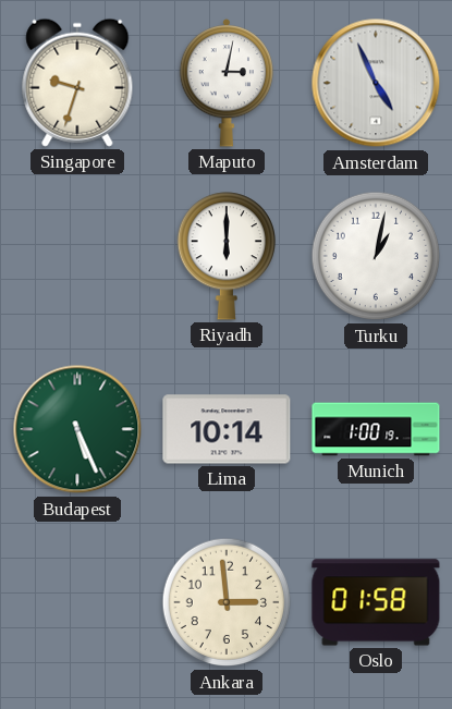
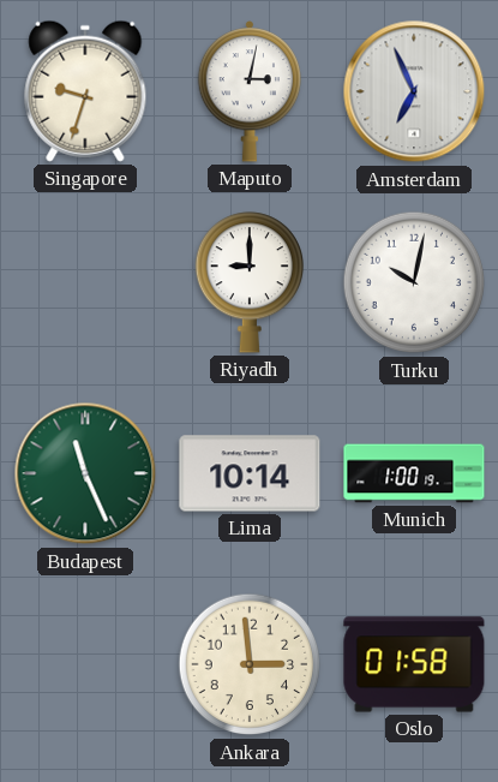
Amsterdam: 4:56 -> 6:56
Riyadh: 6:00 -> 9:00
Turku: 1:02 -> 10:02
Budapest: 5:26 -> 11:26
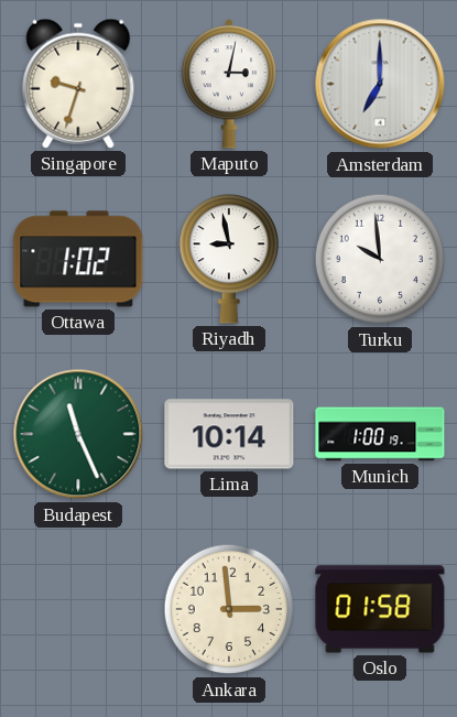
Amsterdam: 6:56 -> 7:00
Ottawa: none -> 1:02
Riyadh: 9:00 -> 8:58
Turku: 10:02 -> 9:59
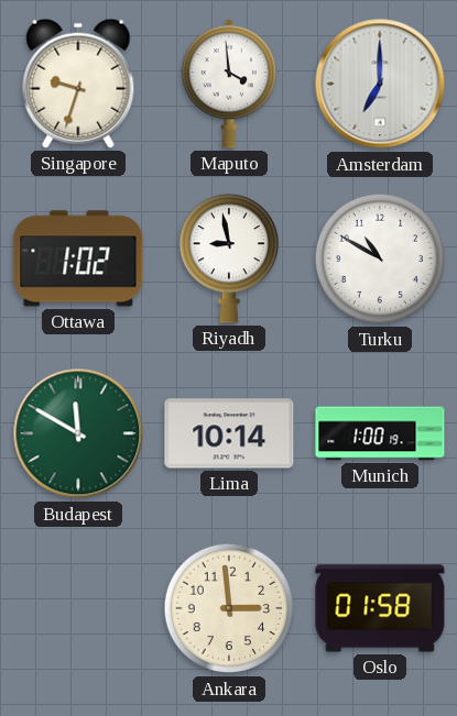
Maputo: 3:02 -> 3:59
Turku: 9:59 -> 10:50
Budapest: 11:26 -> 11:50
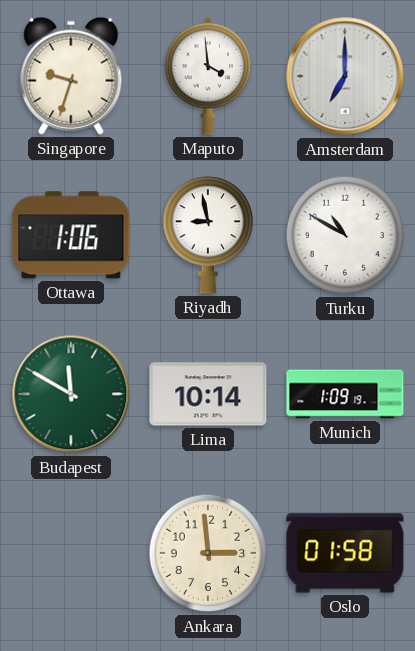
Ottawa: 1:02 -> 1:06
Munich: 1:00 -> 1:09
